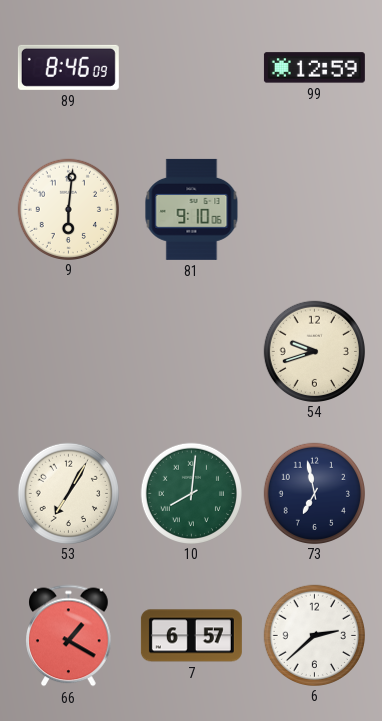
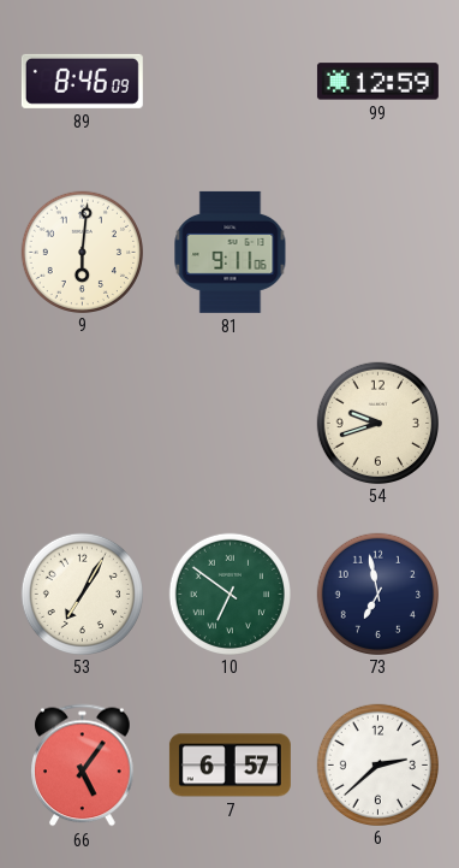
81: 9:10 -> 9:11
10: 8:01 -> 6:51
66: 1:20 -> 5:06
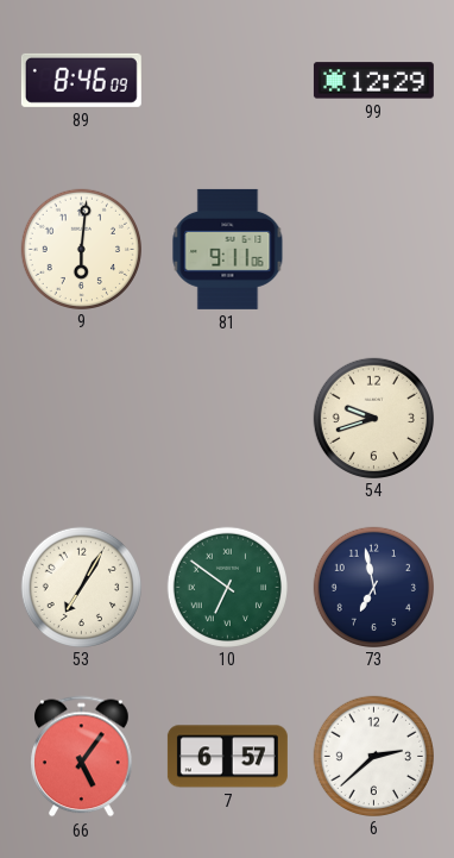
99: 12:59 -> 12:29
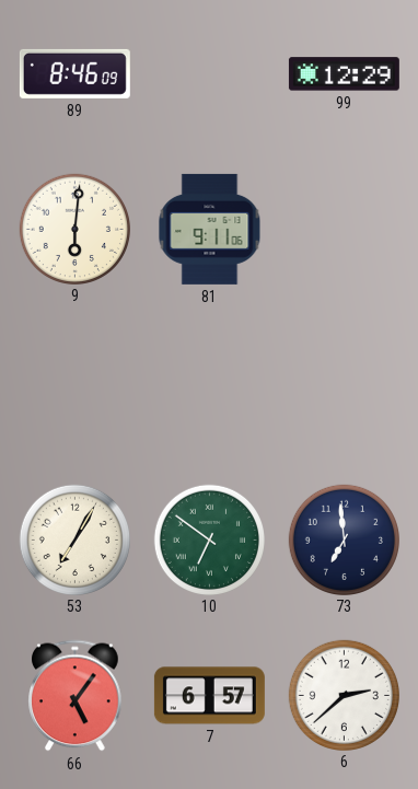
54: 9:42 -> none
73: 6:58 -> 6:59
